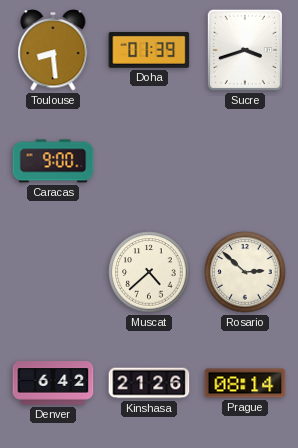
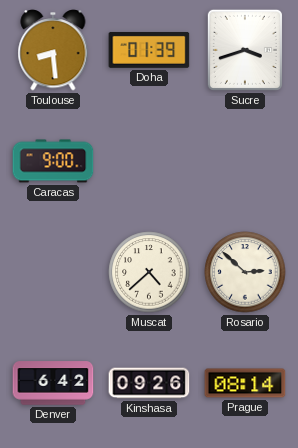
Kinshasa: 21:26 -> 09:26
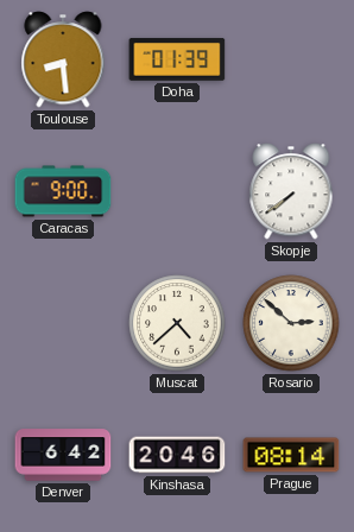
Sucre: 3:42 -> none
Skopje: none -> 7:39
Kinshasa: 09:26 -> 20:46
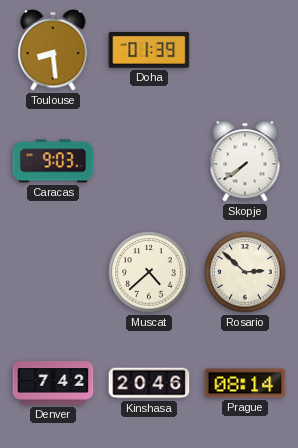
Caracas: 9:00 -> 9:03
Denver: 6:42 -> 7:42
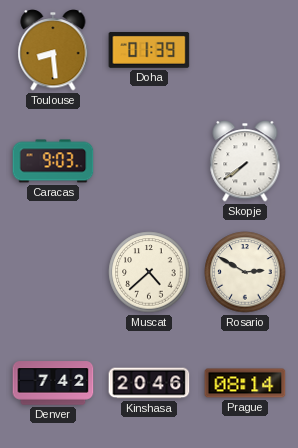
Rosario: 2:52 -> 2:50
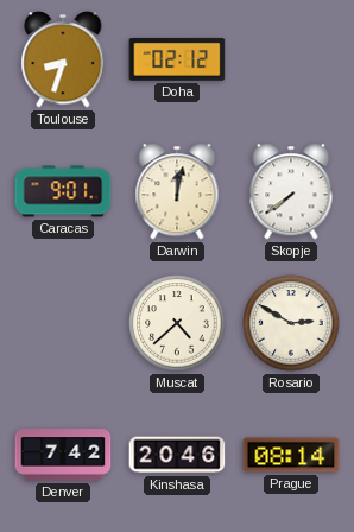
Toulouse: 8:29 -> 8:33
Doha: 01:39 -> 02:12
Caracas: 9:03 -> 9:01
Darwin: none -> 12:02
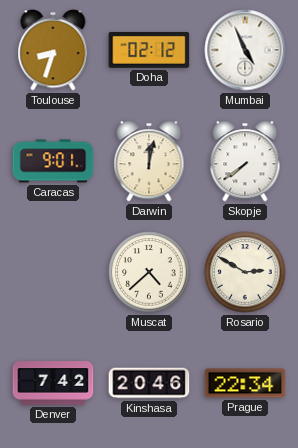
Mumbai: none -> 4:56
Prague: 08:14 -> 22:34
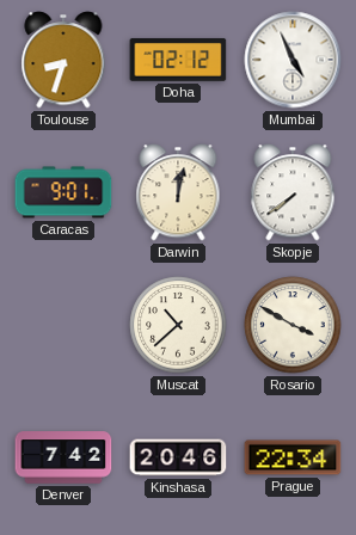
Muscat: 4:38 -> 10:38
Rosario: 2:50 -> 3:50
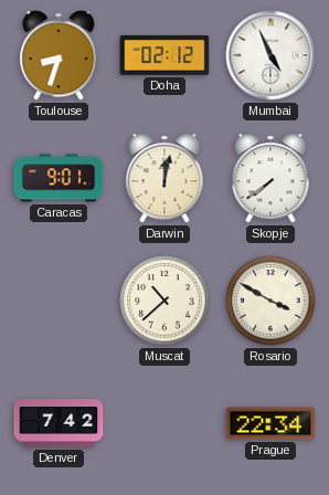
Kinshasa: 20:46 -> none
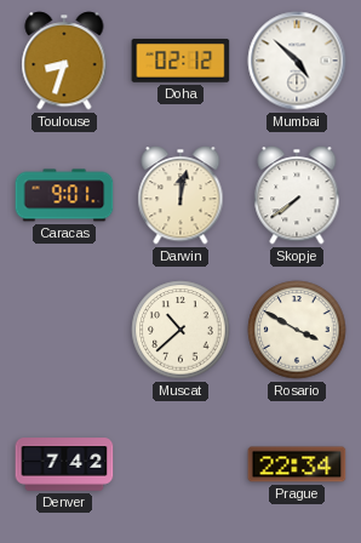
Mumbai: 4:56 -> 4:52
